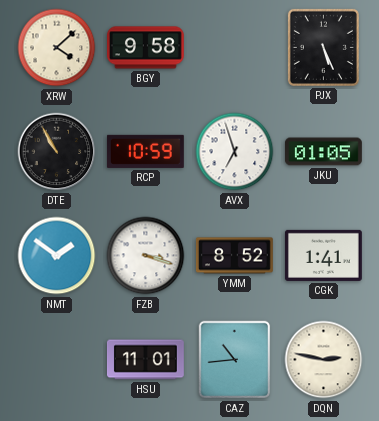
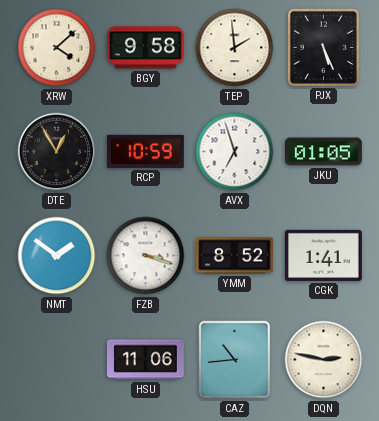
TEP: none -> 1:59
DTE: 10:55 -> 12:55
HSU: 11:01 -> 11:06
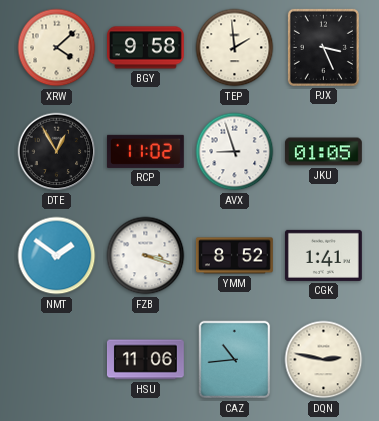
PJX: 5:26 -> 3:26
RCP: 10:59 -> 11:02
AVX: 6:57 -> 8:57
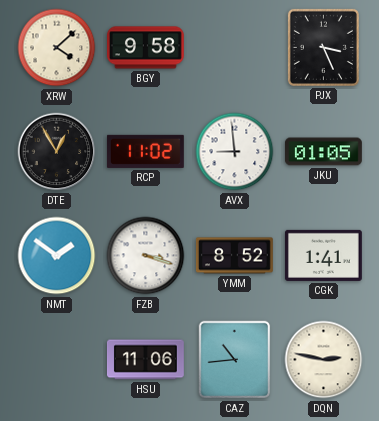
TEP: 1:59 -> none
AVX: 8:57 -> 8:59
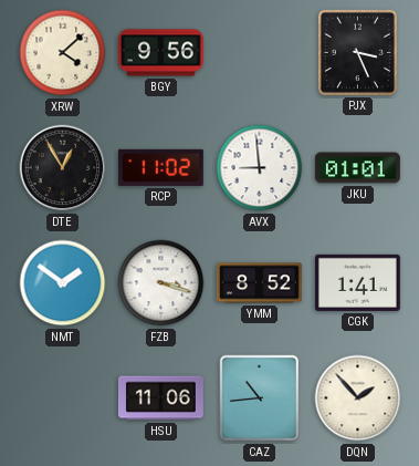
BGY: 9:58 -> 9:56
JKU: 01:05 -> 01:01
DQN: 2:47 -> 1:53
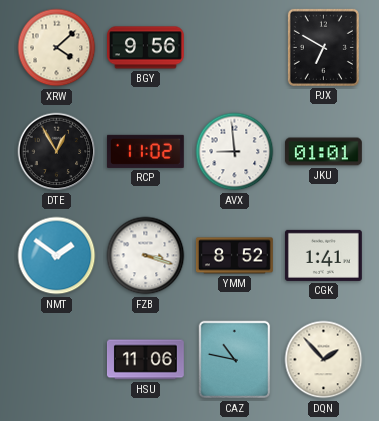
PJX: 3:26 -> 6:50
CAZ: 10:44 -> 10:47
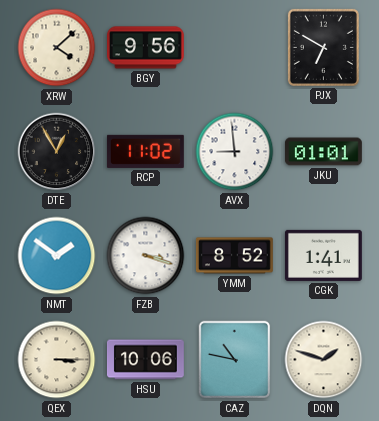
QEX: none -> 3:15
HSU: 11:06 -> 10:06
DQN: 1:53 -> 1:48
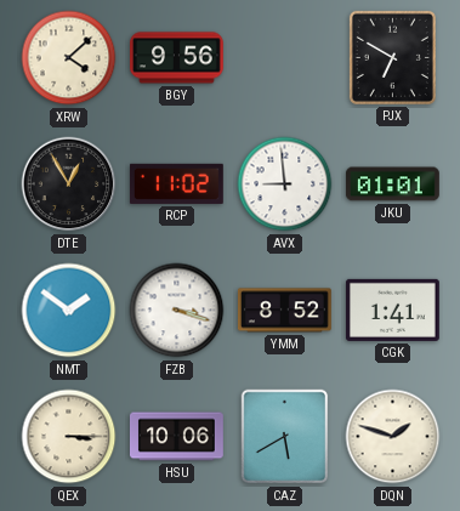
CAZ: 10:47 -> 5:40
